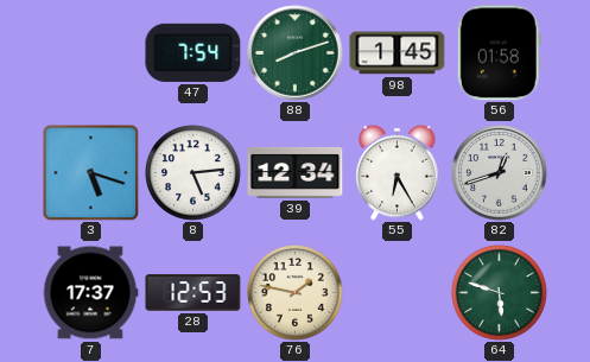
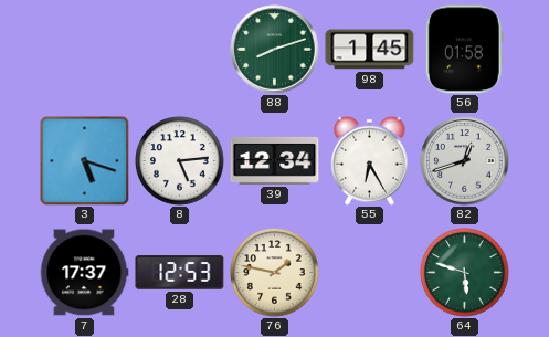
47: 7:54 -> none
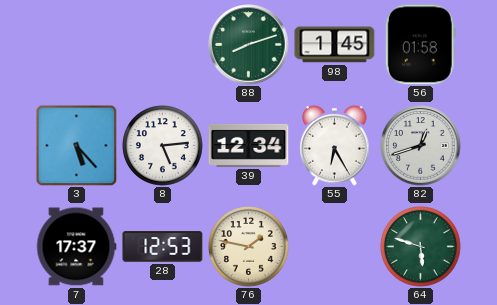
3: 5:18 -> 5:23
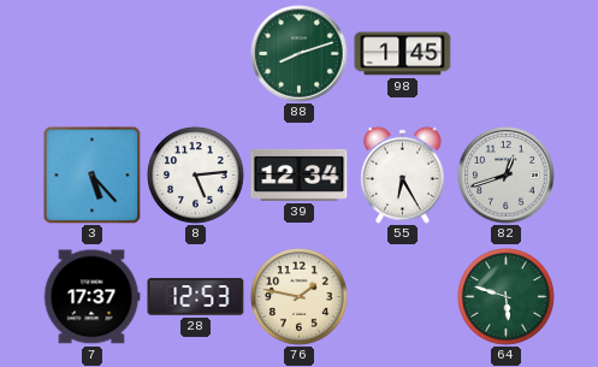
56: 01:58 -> none
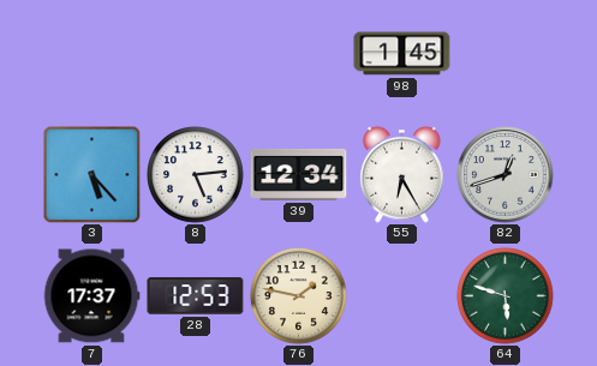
88: 8:12 -> none
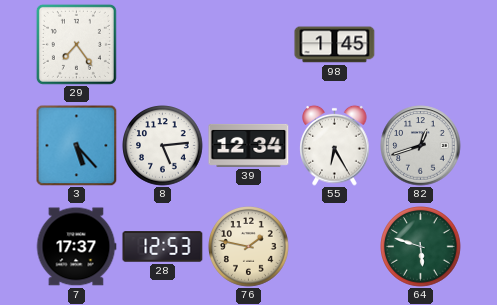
29: none -> 7:24
